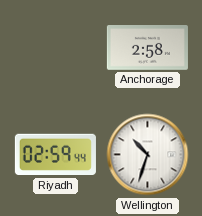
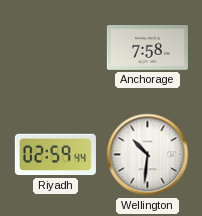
Anchorage: 2:58 -> 7:58
Wellington: 10:33 -> 10:31
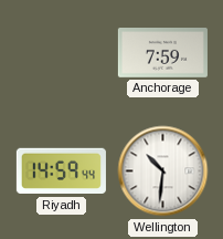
Anchorage: 7:58 -> 7:59
Riyadh: 02:59 -> 14:59
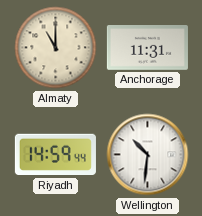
Almaty: none -> 11:00
Anchorage: 7:59 -> 11:31
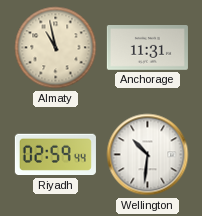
Almaty: 11:00 -> 10:58
Riyadh: 14:59 -> 02:59
